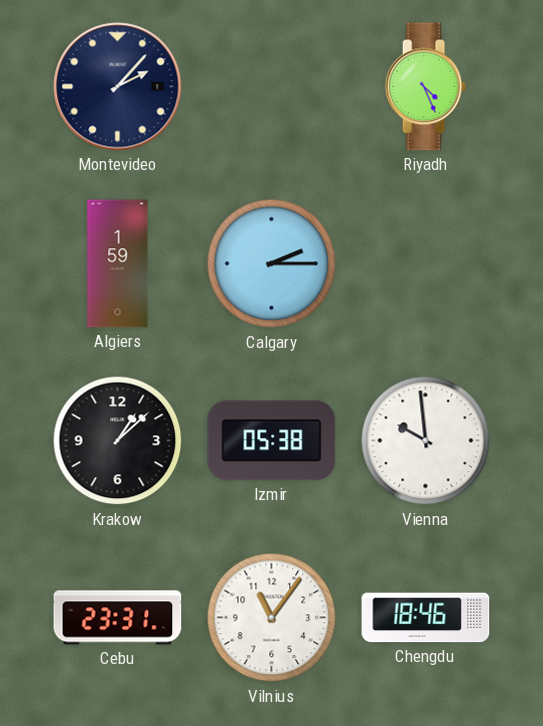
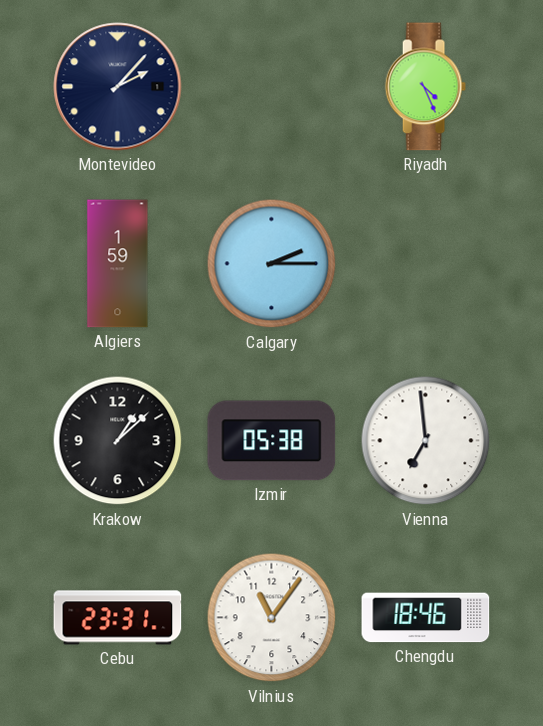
Vienna: 9:59 -> 6:59
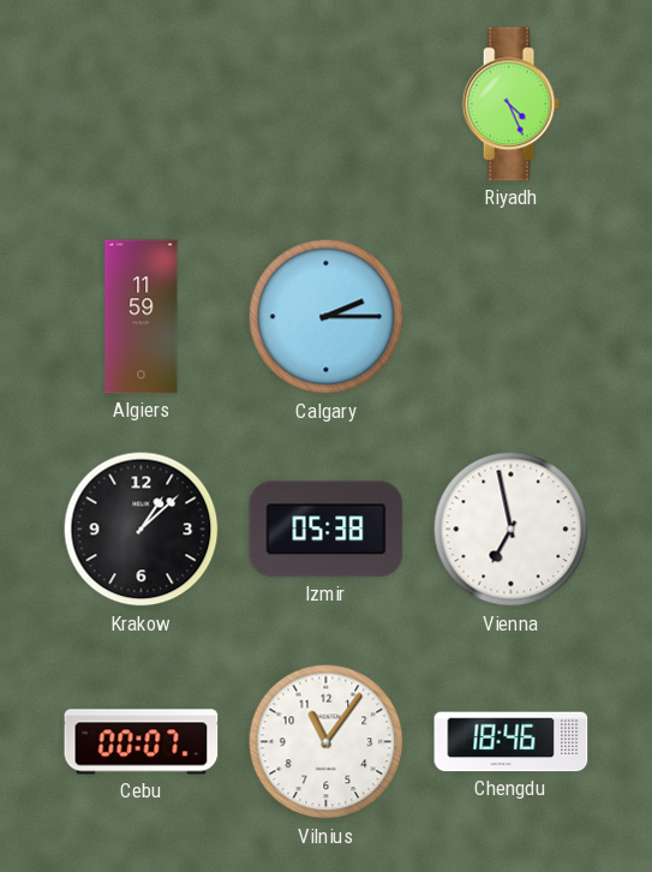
Montevideo: 2:07 -> none
Algiers: 1:59 -> 11:59
Vienna: 6:59 -> 6:58
Cebu: 23:31 -> 00:07
